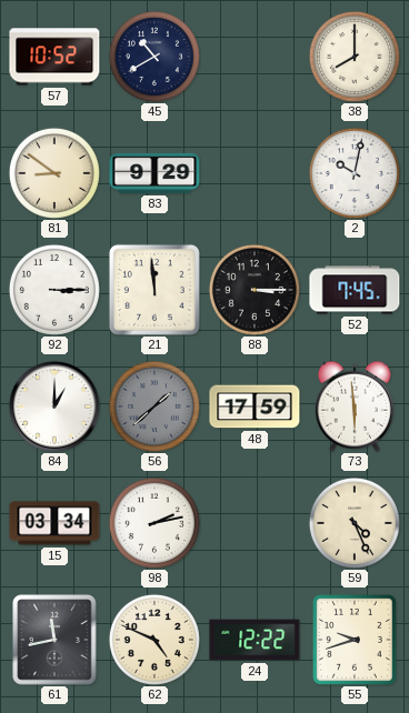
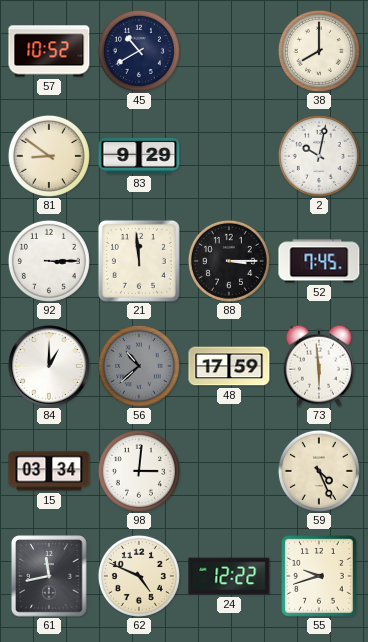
56: 1:38 -> 10:38
98: 2:13 -> 3:01
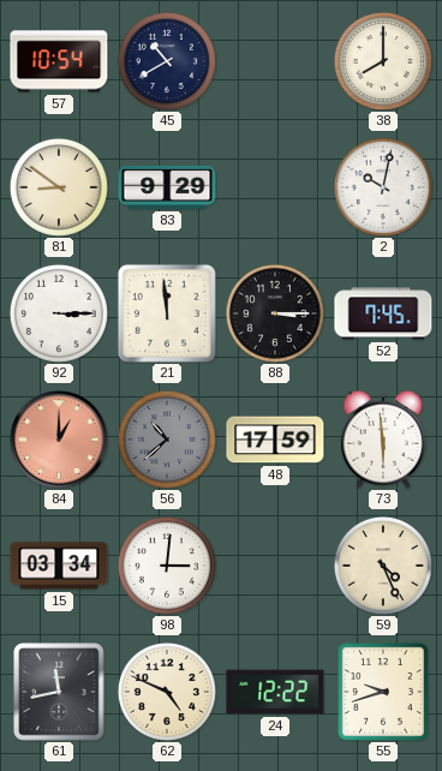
57: 10:52 -> 10:54
84 dial: white -> salmon
